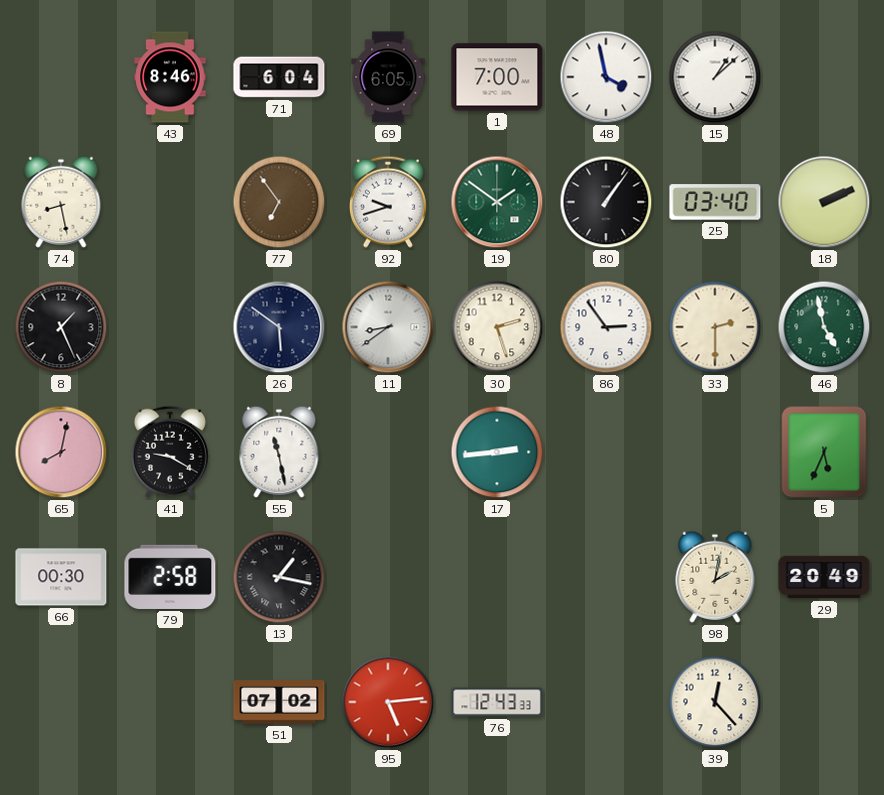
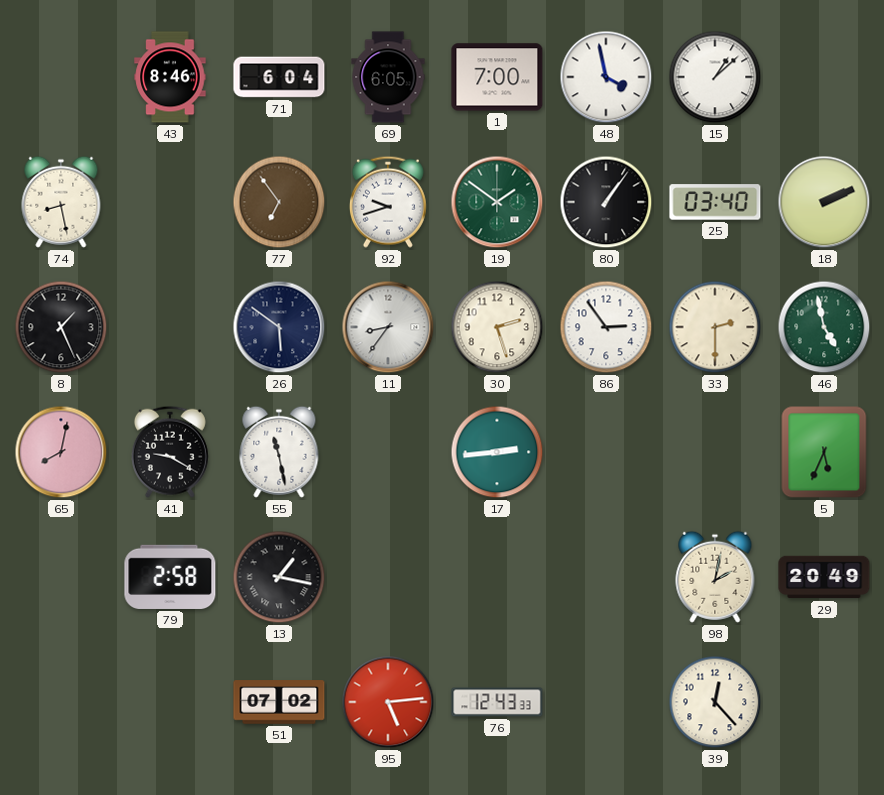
11: 8:39 -> 8:36
66: 00:30 -> none
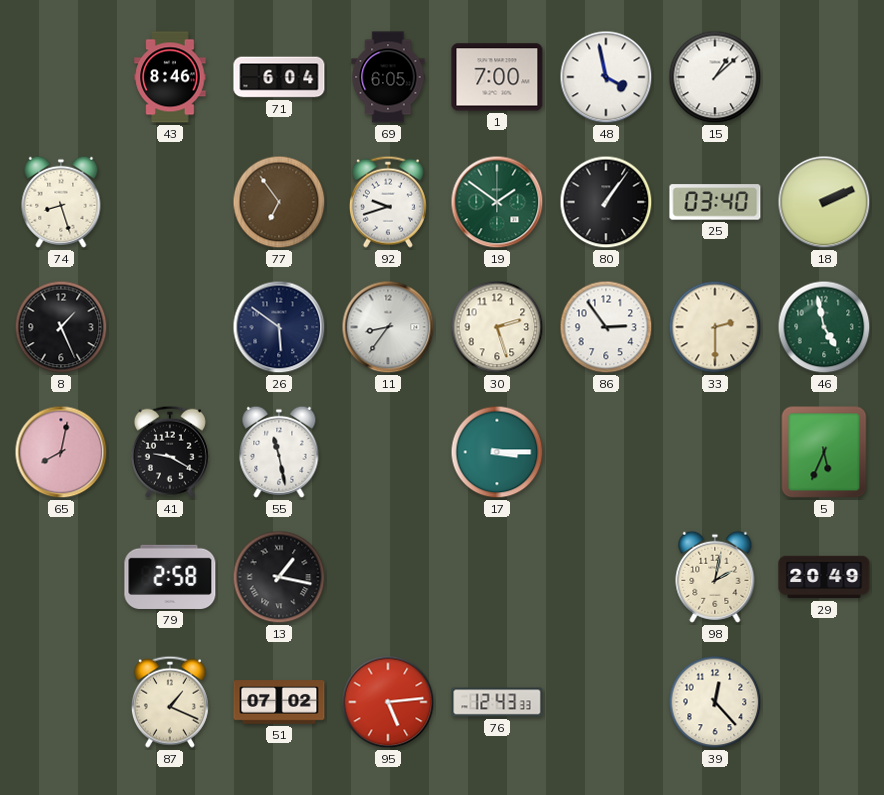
74: 8:28 -> 8:27
17: 2:44 -> 3:15
87: none -> 1:19
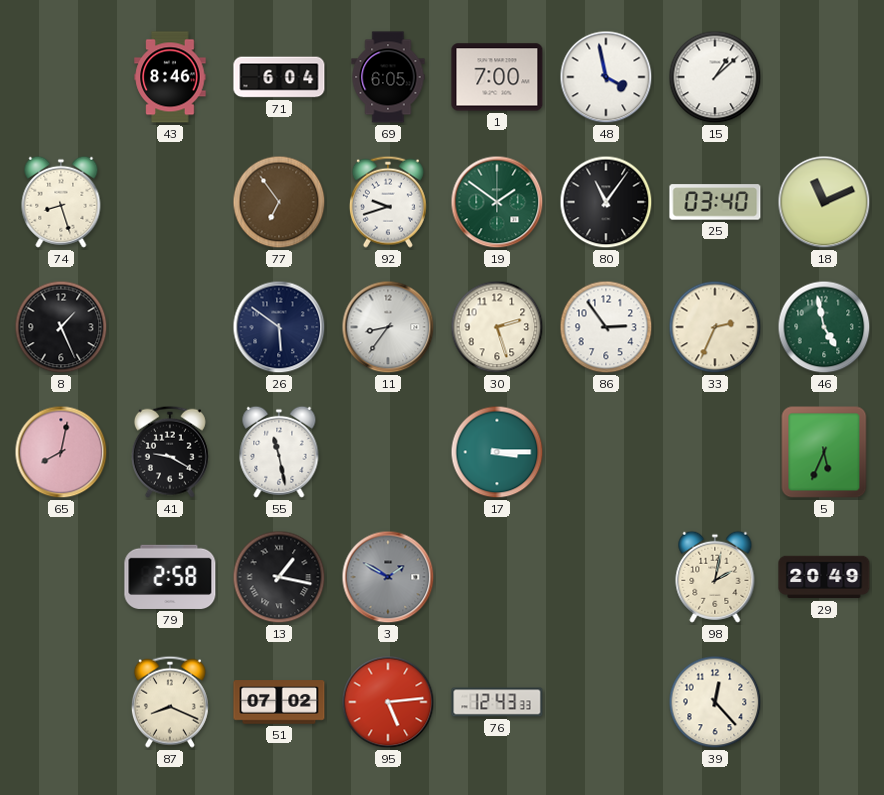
80: 1:06 -> 11:06
18: 2:11 -> 11:11
33: 2:30 -> 2:34
3: none -> 1:50
87: 1:19 -> 8:19
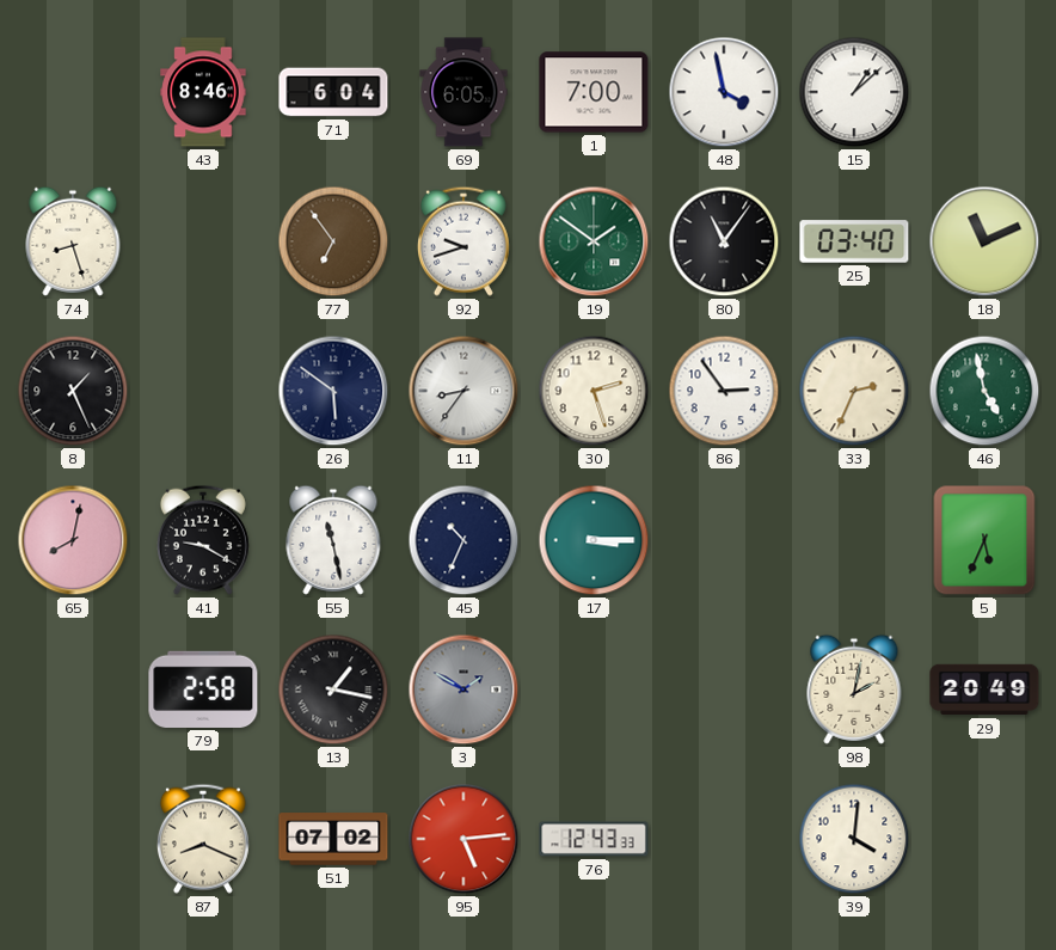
45: none -> 10:34
39: 12:23 -> 4:01
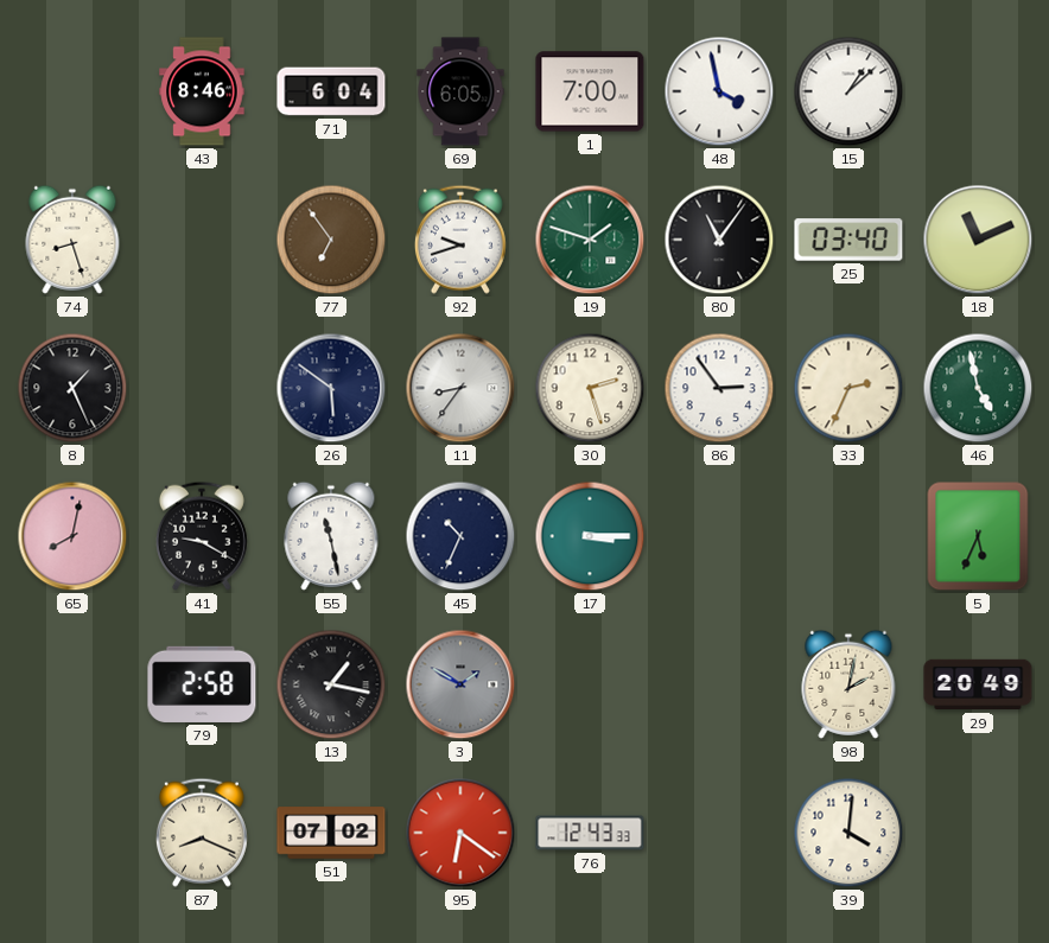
19: 1:51 -> 1:48
95: 5:14 -> 6:21
